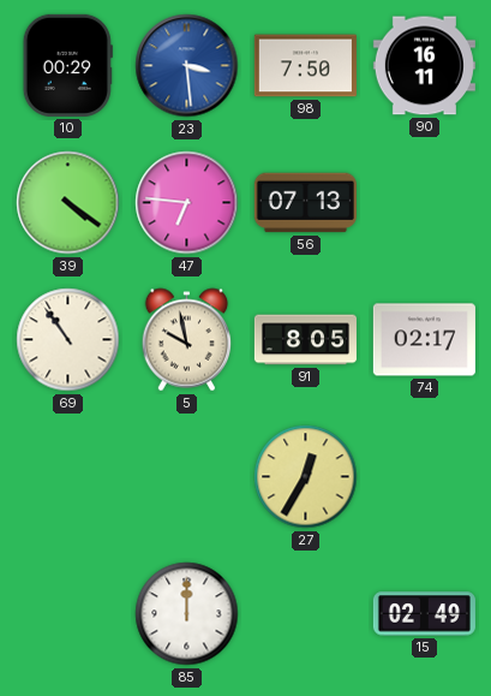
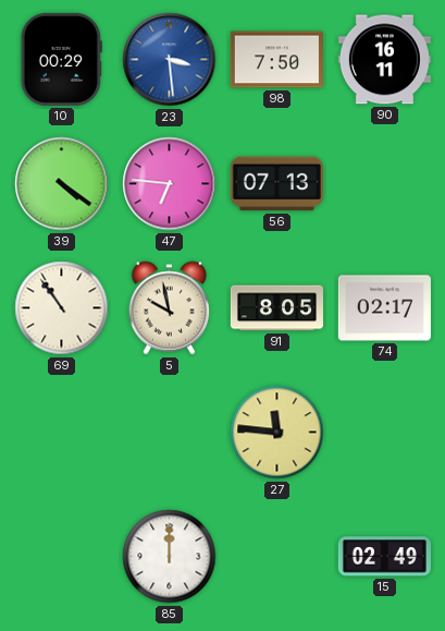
27: 12:35 -> 11:46
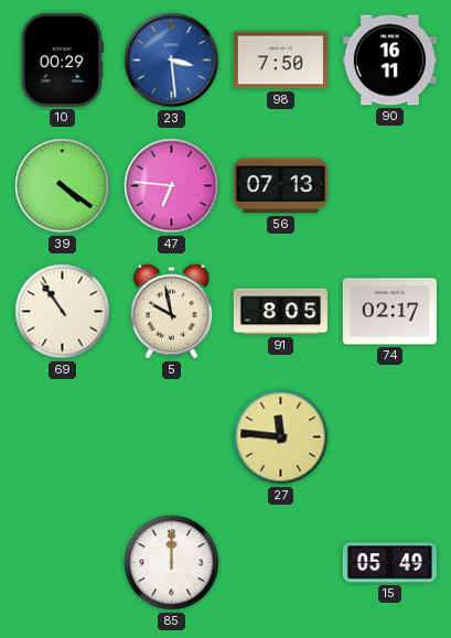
15: 02:49 -> 05:49
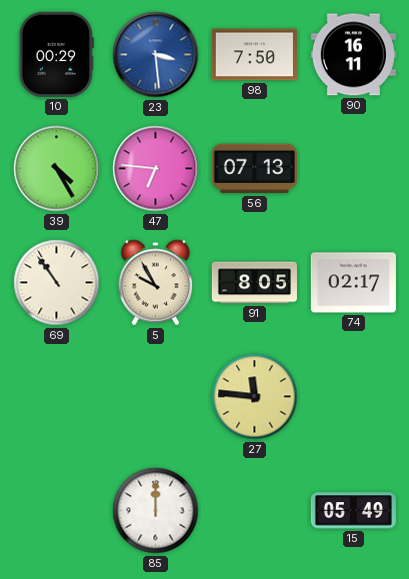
39: 4:21 -> 4:25
5: 9:58 -> 9:55
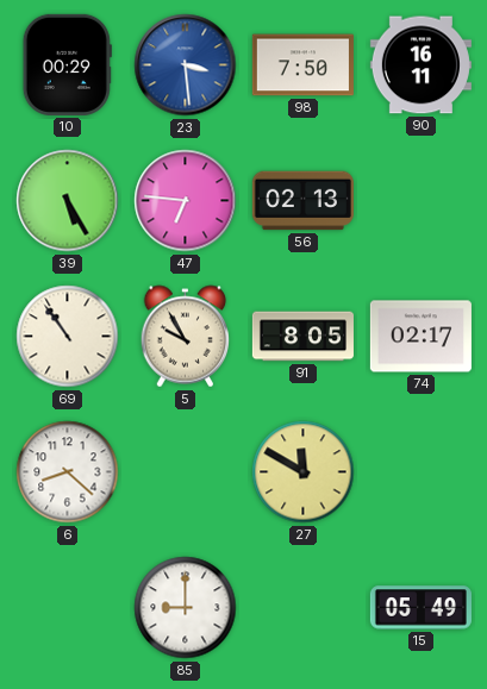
39: 4:25 -> 5:25
56: 07:13 -> 02:13
6: none -> 8:22
27: 11:46 -> 11:50
85: 12:00 -> 9:00
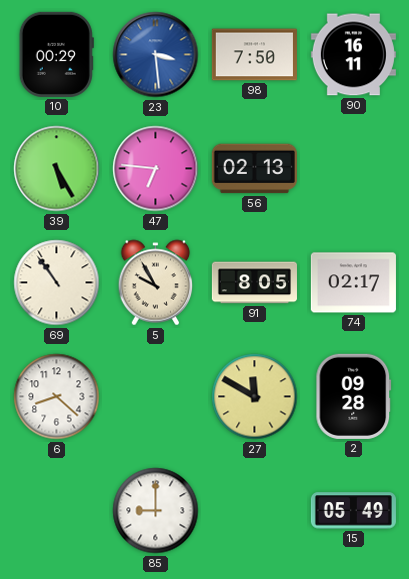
2: none -> 09:28
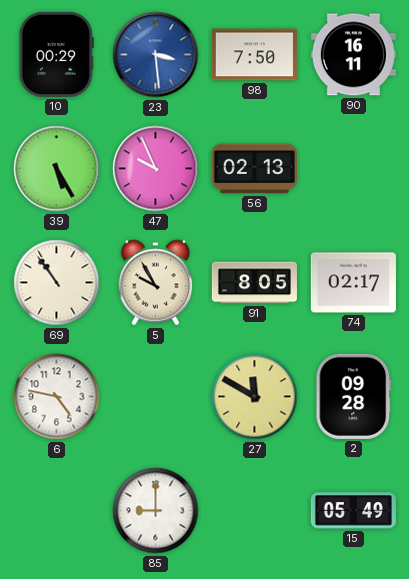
47: 6:46 -> 9:56
6: 8:22 -> 4:47
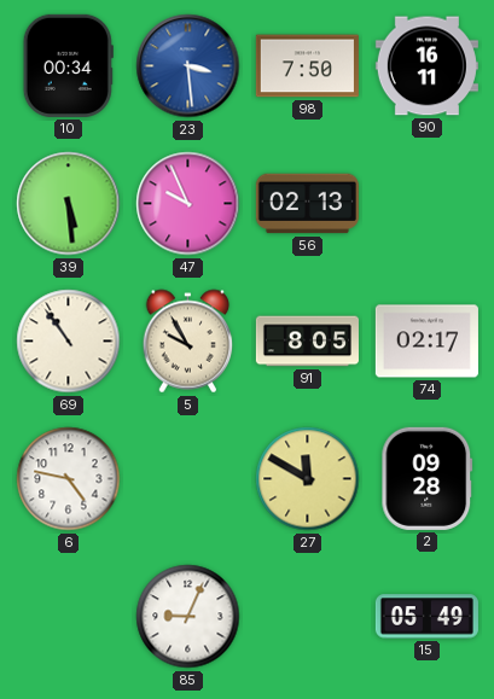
10: 00:29 -> 00:34
39: 5:25 -> 5:29
85: 9:00 -> 9:04
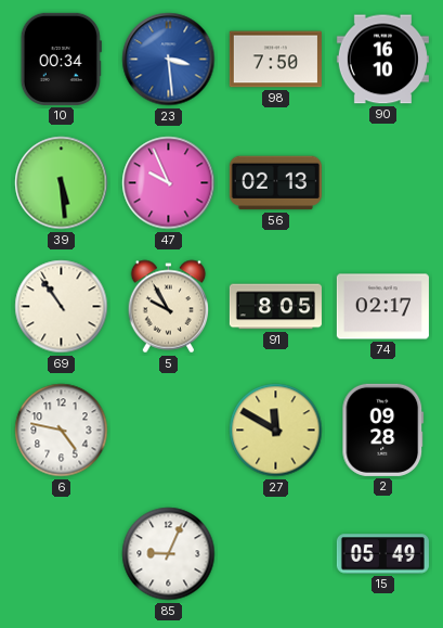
90: 16:11 -> 16:10
